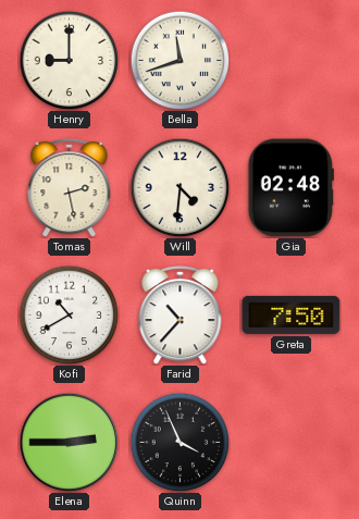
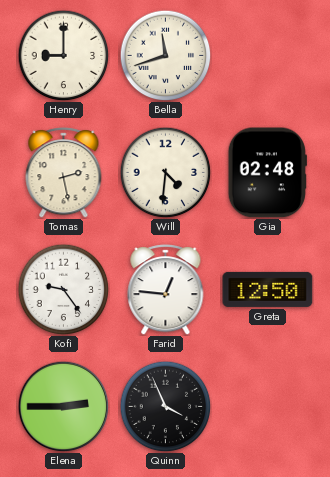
Kofi: 10:40 -> 9:24
Farid: 10:37 -> 12:46
Greta: 7:50 -> 12:50
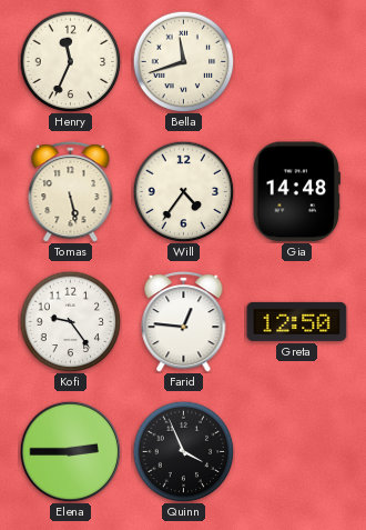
Henry: 9:00 -> 11:34
Tomas: 2:28 -> 5:28
Will: 4:31 -> 4:36
Gia: 02:48 -> 14:48
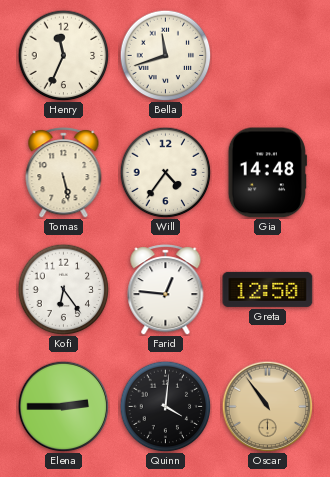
Kofi: 9:24 -> 6:24
Quinn: 3:56 -> 4:01
Oscar: none -> 10:54
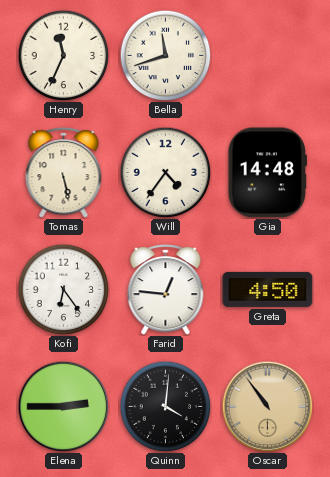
Greta: 12:50 -> 4:50
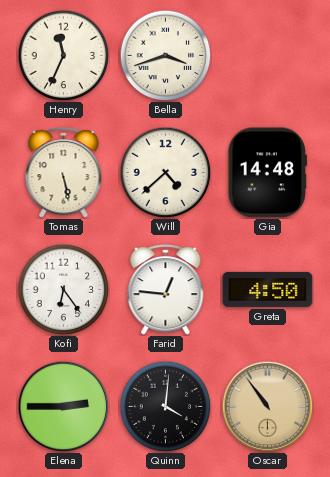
Bella: 11:42 -> 3:42
Will: 4:36 -> 4:38
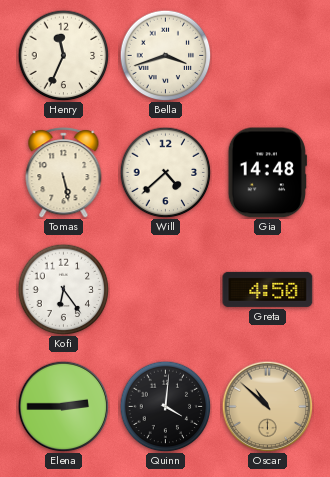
Farid: 12:46 -> none
Oscar: 10:54 -> 10:52
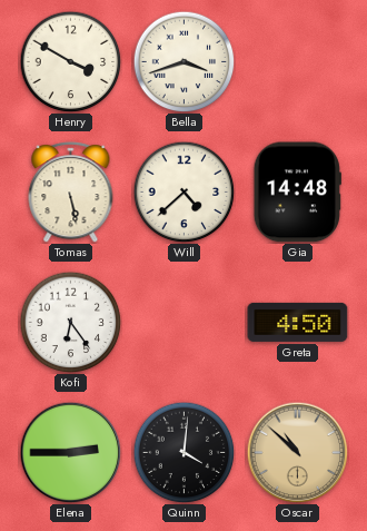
Henry: 11:34 -> 3:50
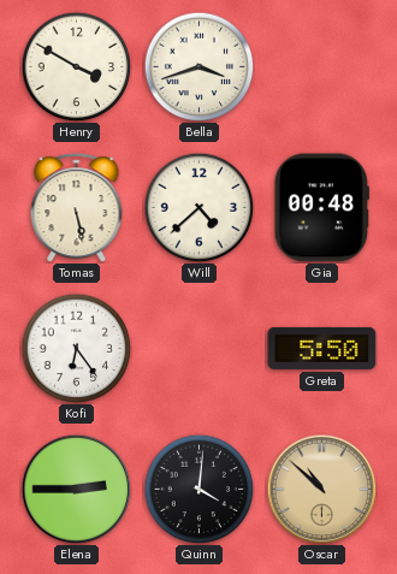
Gia: 14:48 -> 00:48
Greta: 4:50 -> 5:50
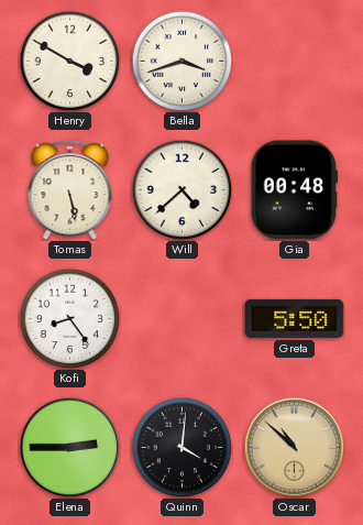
Kofi: 6:24 -> 8:24
